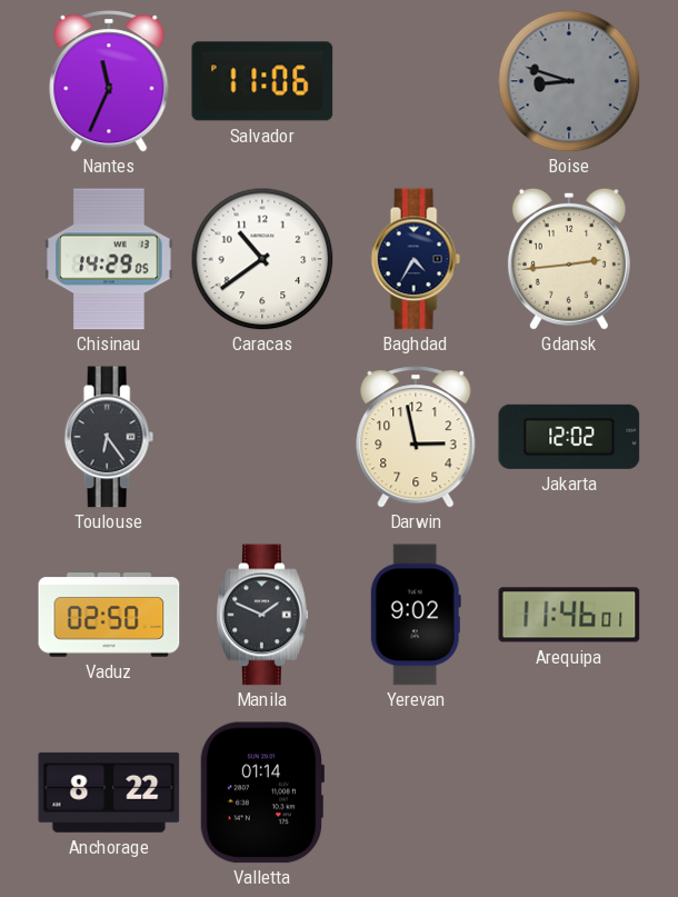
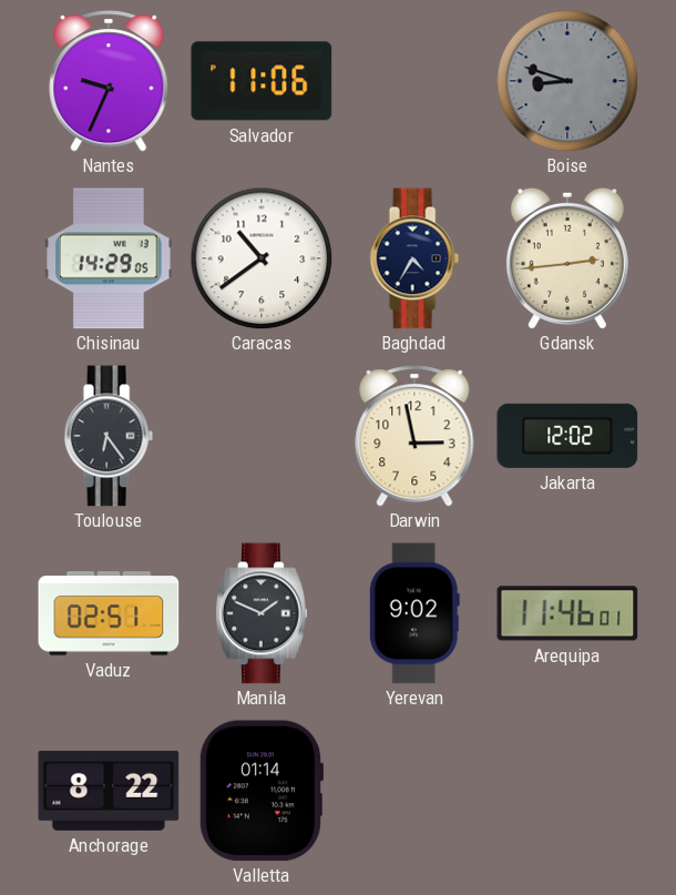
Nantes: 11:34 -> 9:34
Vaduz: 02:50 -> 02:51
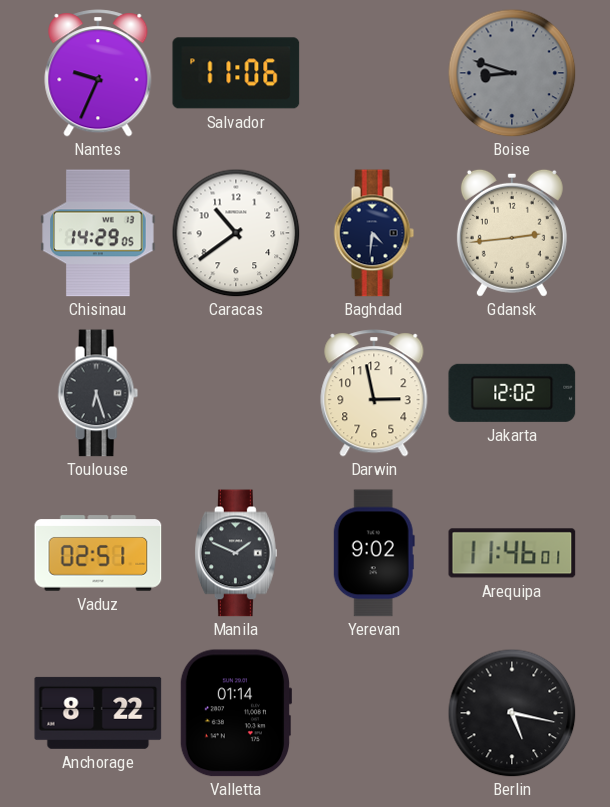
Baghdad: 4:35 -> 4:31
Toulouse: 6:24 -> 6:27
Berlin: none -> 5:17
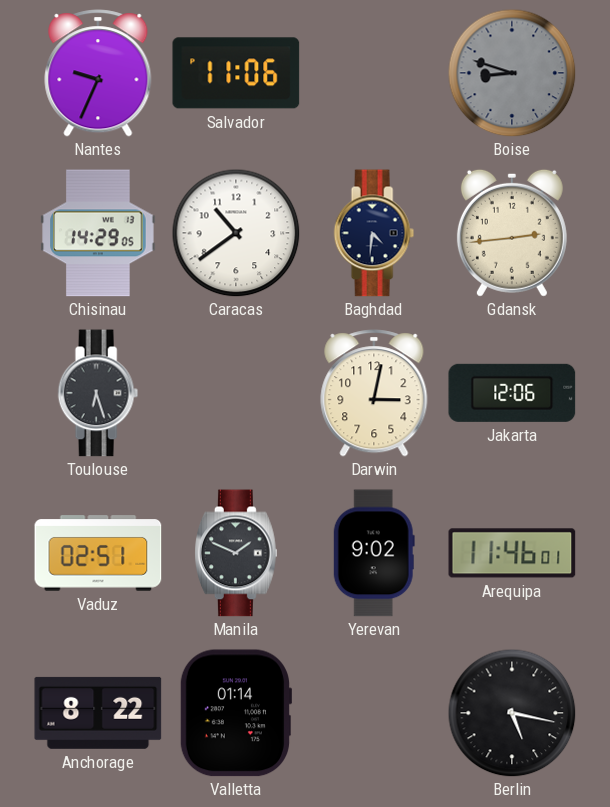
Darwin: 2:58 -> 3:02
Jakarta: 12:02 -> 12:06
